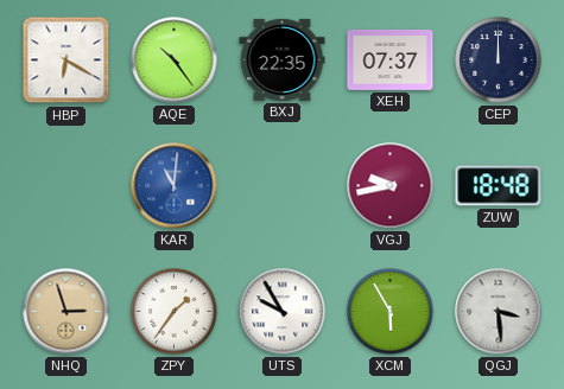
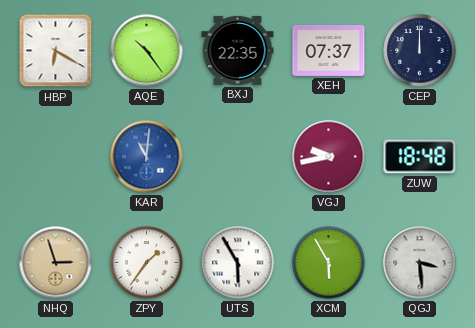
UTS: 9:55 -> 5:55
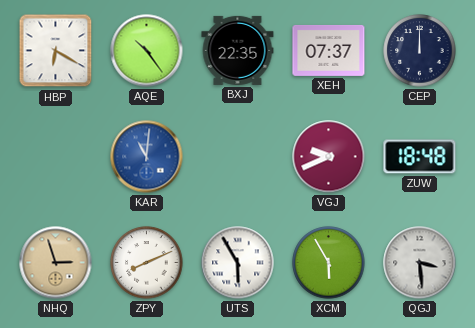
VGJ: 9:43 -> 9:41
ZPY: 1:36 -> 8:11
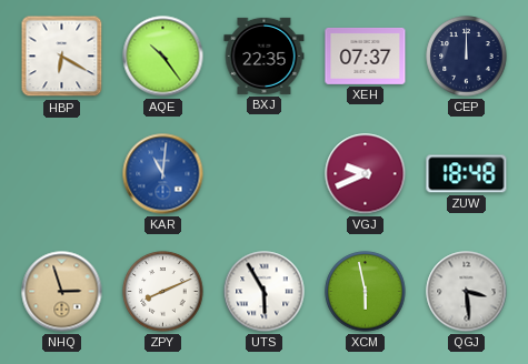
XCM: 5:55 -> 5:58
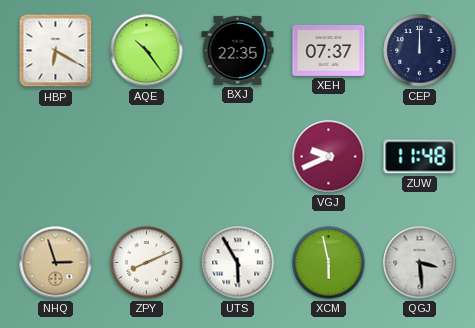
KAR: 11:01 -> none
ZUW: 18:48 -> 11:48
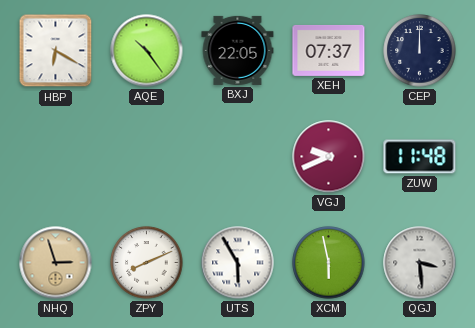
BXJ: 22:35 -> 22:05
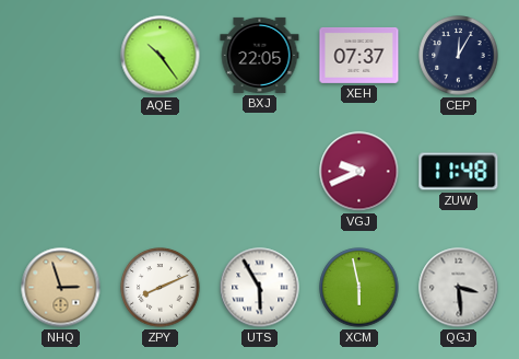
HBP: 6:20 -> none
CEP: 12:00 -> 12:05
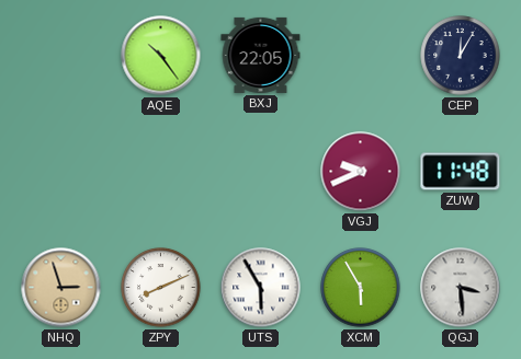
XEH: 07:37 -> none
XCM: 5:58 -> 5:55
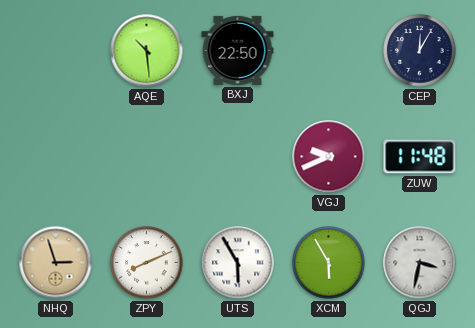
AQE: 10:24 -> 10:29
BXJ: 22:05 -> 22:50
QGJ: 3:29 -> 3:32
